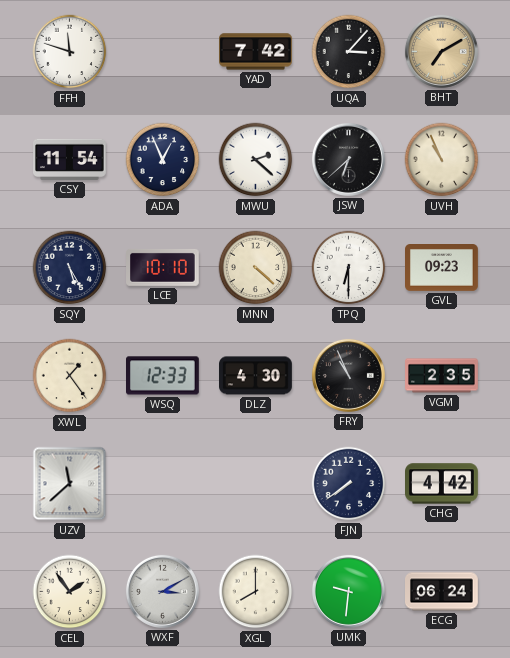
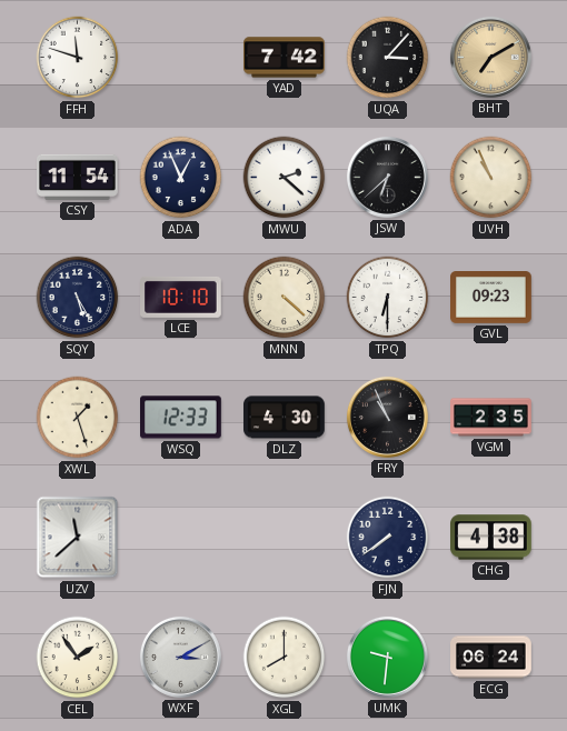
XWL: 1:24 -> 1:27
CHG: 4:42 -> 4:38
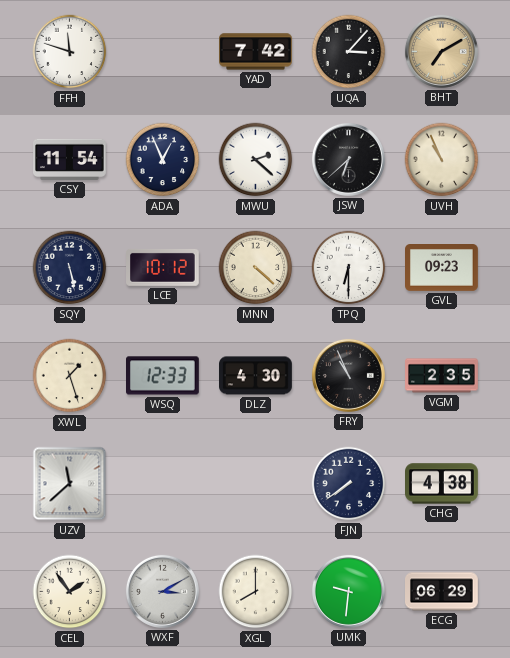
SQY: 5:25 -> 5:28
LCE: 10:10 -> 10:12
ECG: 06:24 -> 06:29
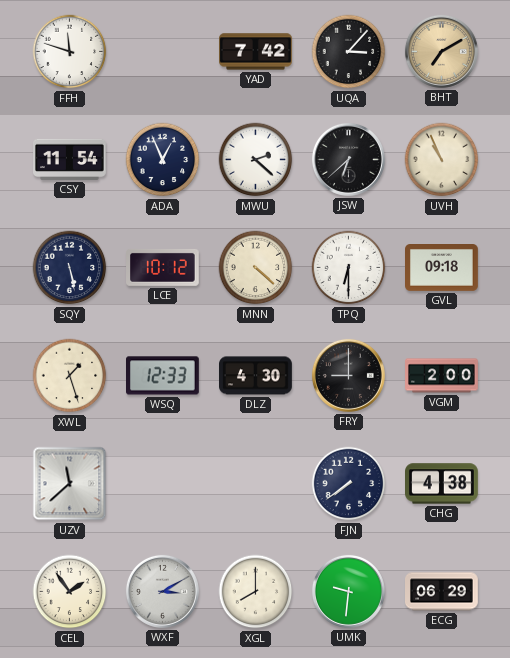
GVL: 09:23 -> 09:18
FRY: 10:56 -> 9:00
VGM: 2:35 -> 2:00
